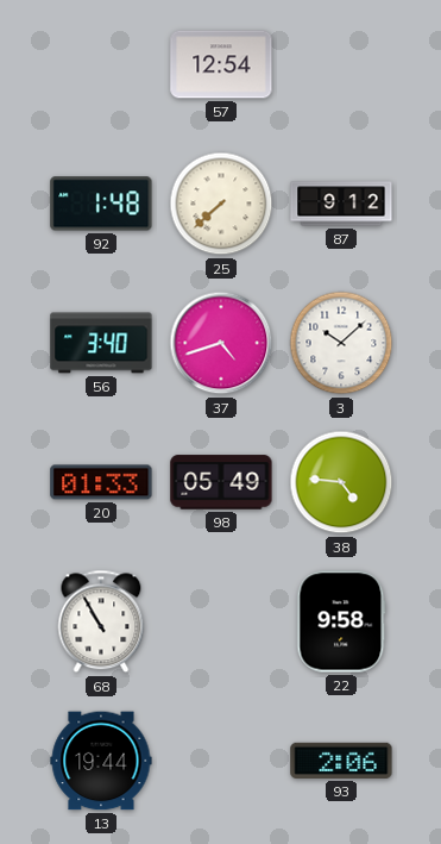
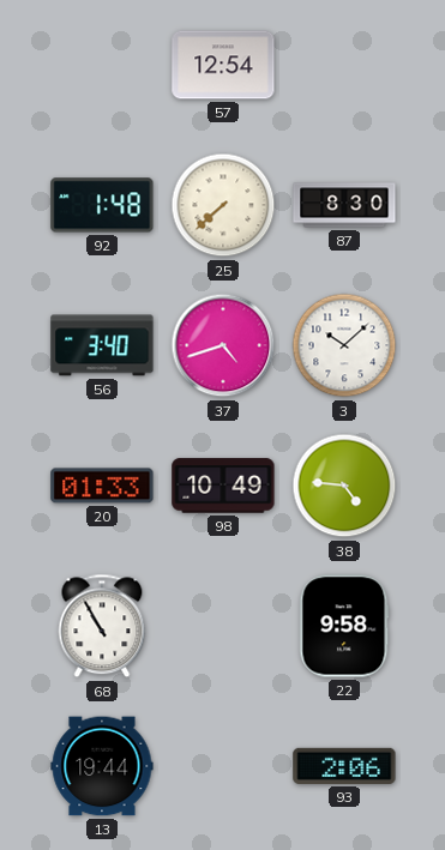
87: 9:12 -> 8:30
98: 05:49 -> 10:49
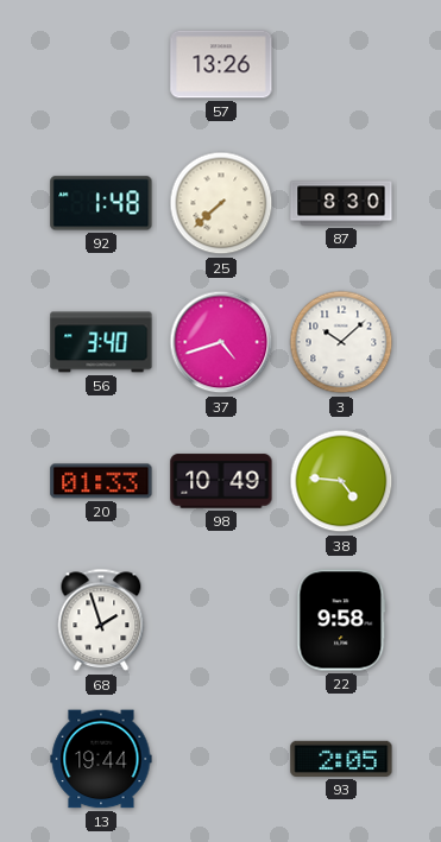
57: 12:54 -> 13:26
68: 10:55 -> 1:57
93: 2:06 -> 2:05
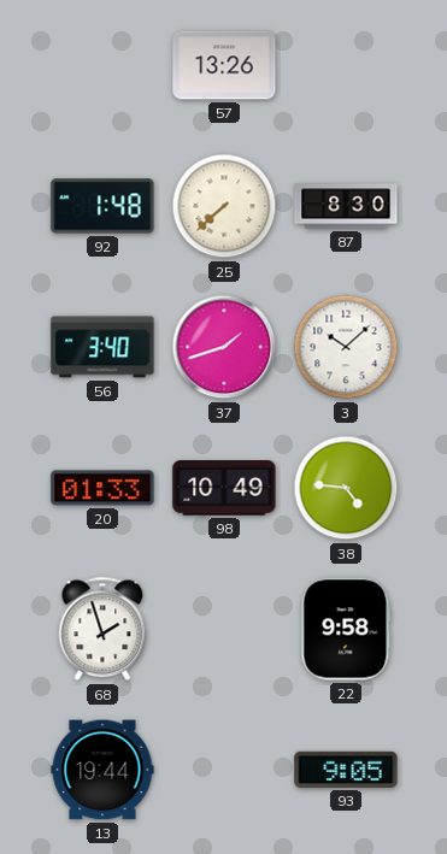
37: 4:42 -> 1:42
93: 2:05 -> 9:05
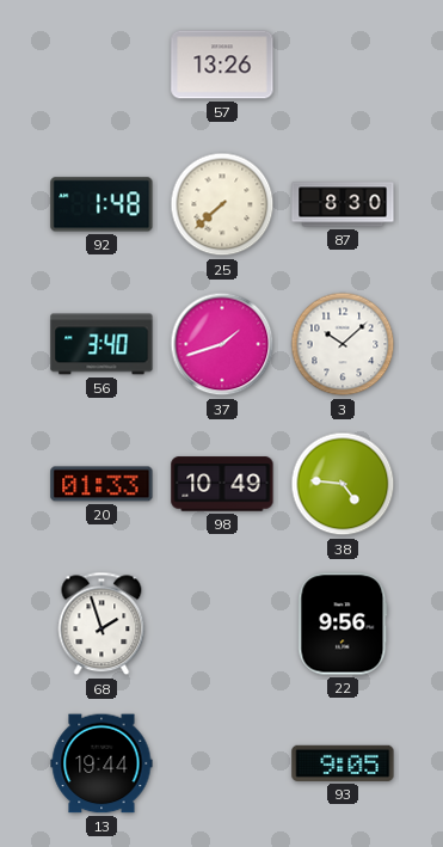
22: 9:58 -> 9:56
